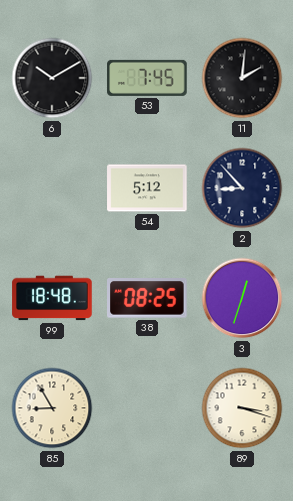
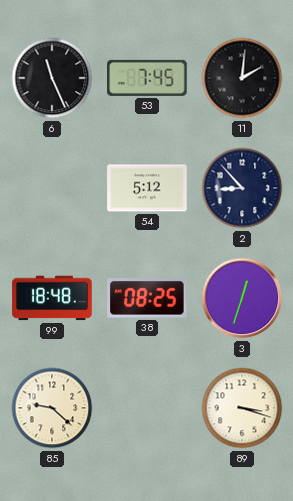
6: 10:10 -> 11:26
85: 8:55 -> 9:22
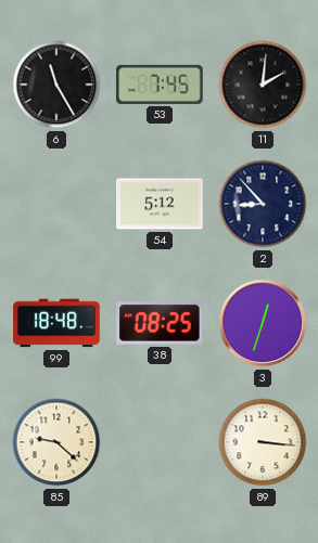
6: 11:26 -> 11:25
89: 3:18 -> 3:16
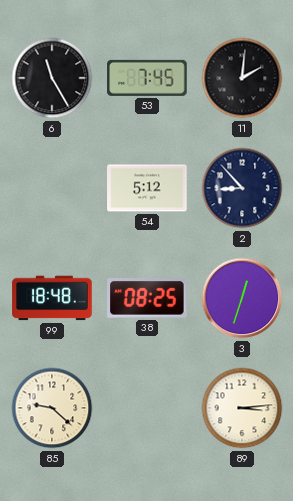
89: 3:16 -> 3:14
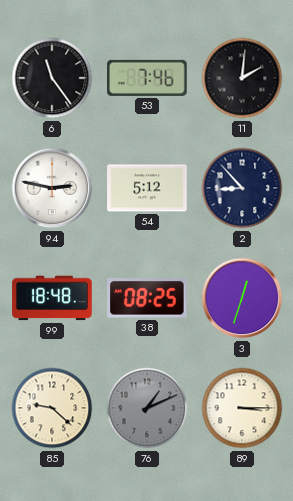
6: 11:25 -> 11:24
53: 7:45 -> 7:46
94: none -> 2:47
76: none -> 1:11
89: 3:14 -> 3:15
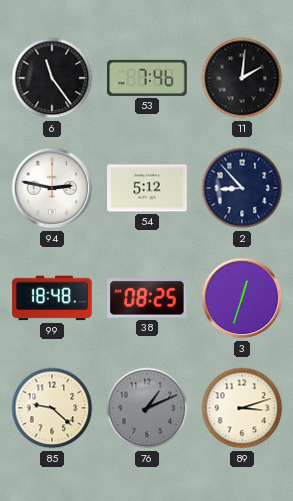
89: 3:15 -> 3:12
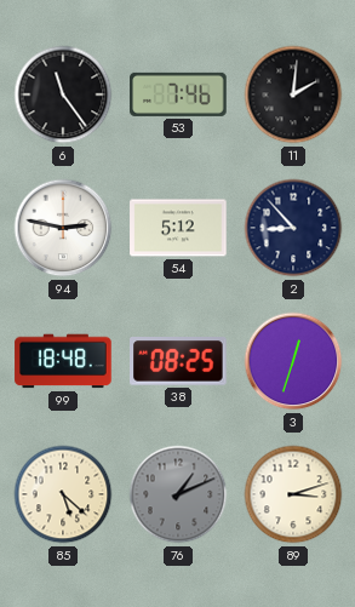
85: 9:22 -> 5:22
